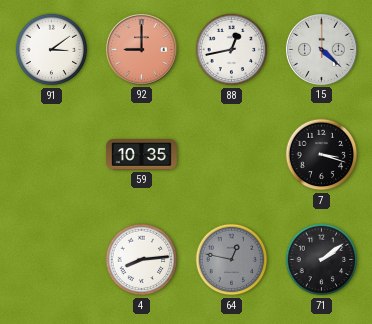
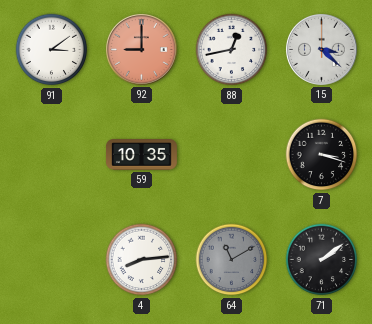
15: 4:22 -> 3:22
64: 12:47 -> 11:10
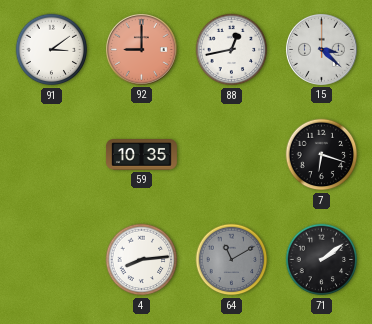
7: 3:18 -> 6:18
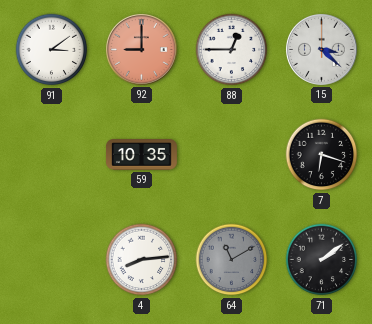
88: 12:43 -> 12:45
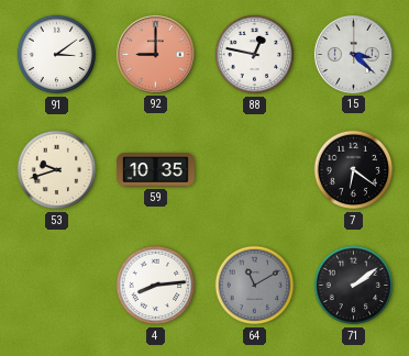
88: 12:45 -> 12:47
53: none -> 9:42
7: 6:18 -> 6:21
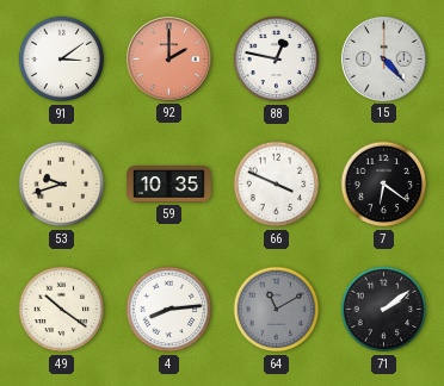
92: 9:00 -> 2:00
15: 3:22 -> 4:23
66: none -> 3:49
49: none -> 10:21
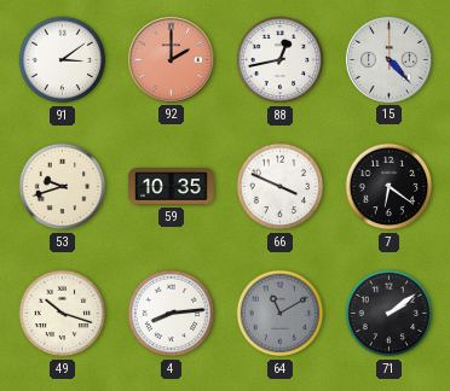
88: 12:47 -> 12:43
49: 10:21 -> 10:18
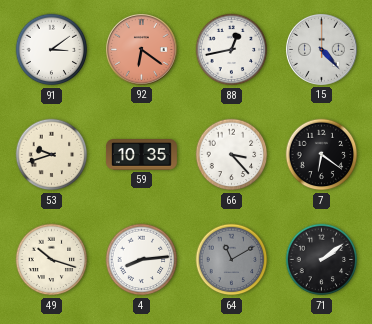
92: 2:00 -> 6:21
66: 3:49 -> 3:23
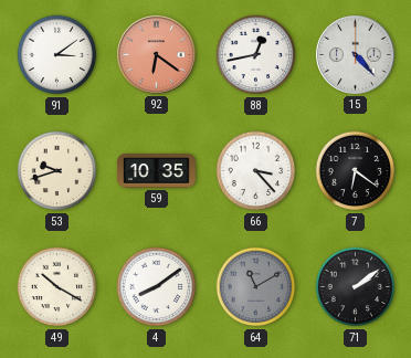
49: 10:18 -> 10:20
4: 8:14 -> 8:09
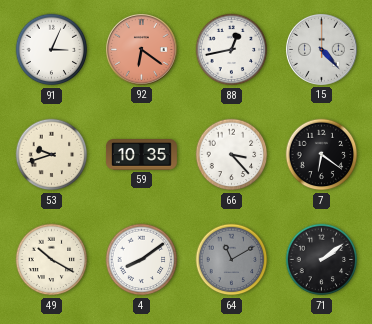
91: 3:09 -> 3:04
